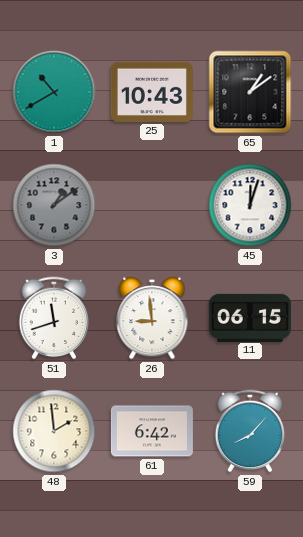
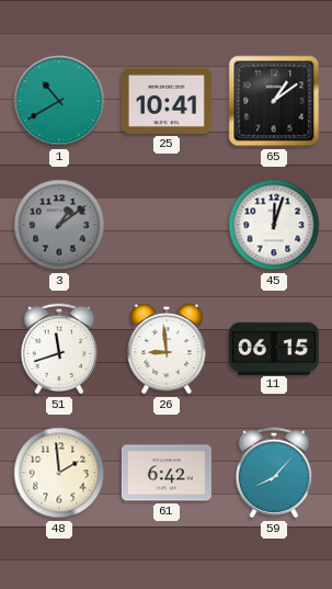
25: 10:43 -> 10:41
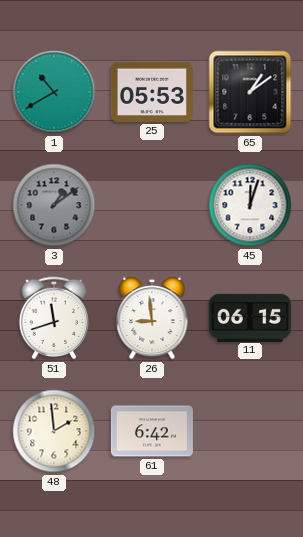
25: 10:41 -> 05:53
59: 8:07 -> none
